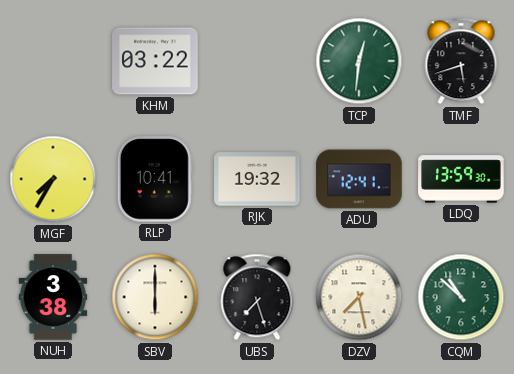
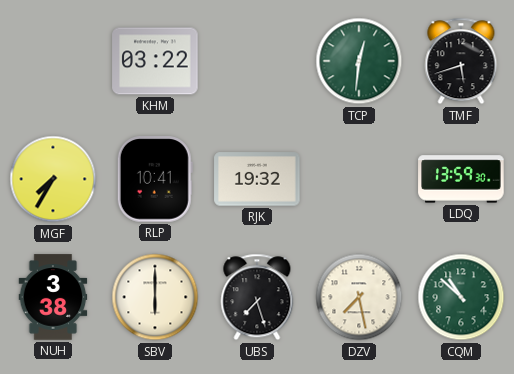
ADU: 12:41 -> none
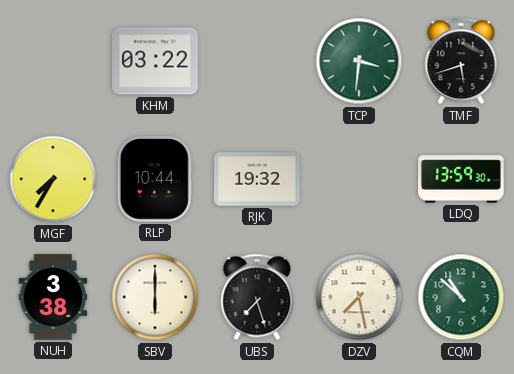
TCP: 12:31 -> 3:31
RLP: 10:41 -> 10:44
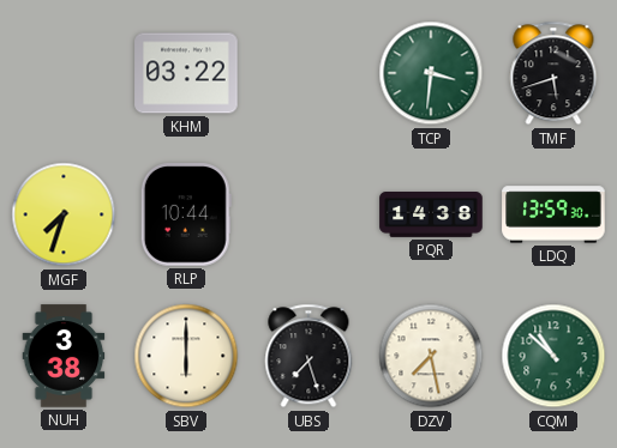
MGF: 7:35 -> 7:33
RJK: 19:32 -> none
PQR: none -> 14:38
